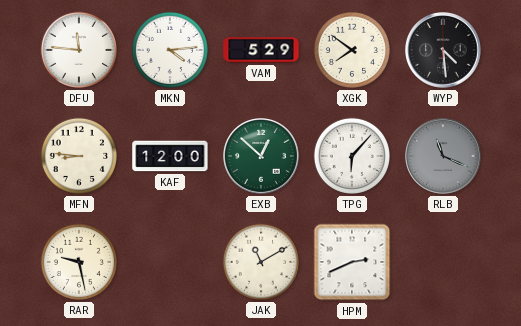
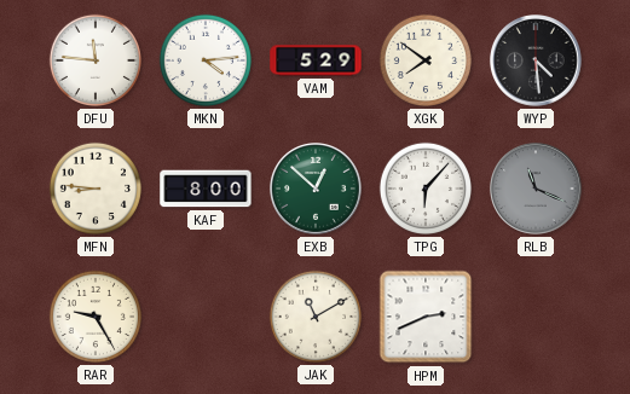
KAF: 12:00 -> 8:00
RAR: 9:28 -> 9:25
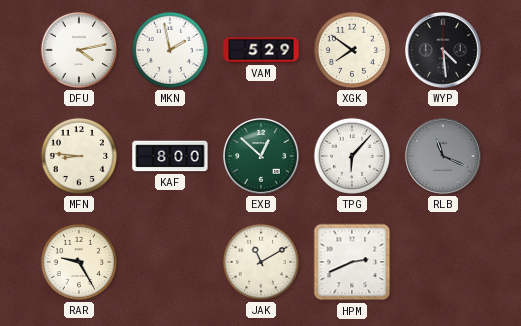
DFU: 11:46 -> 4:13
MKN: 4:14 -> 1:58
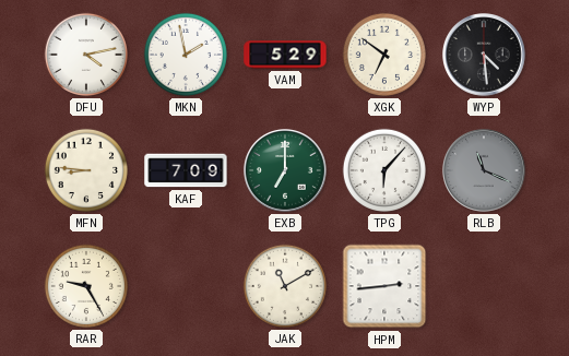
XGK: 7:51 -> 6:51
KAF: 8:00 -> 7:09
EXB: 12:52 -> 7:00
HPM: 2:41 -> 2:44
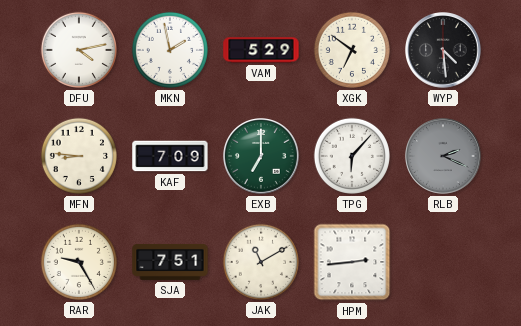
RLB: 11:19 -> 2:19
SJA: none -> 7:51
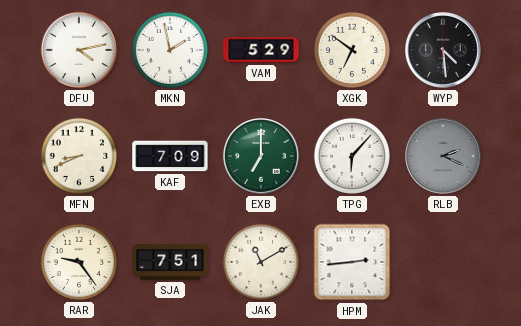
MFN: 8:46 -> 8:41
RAR: 9:25 -> 9:24
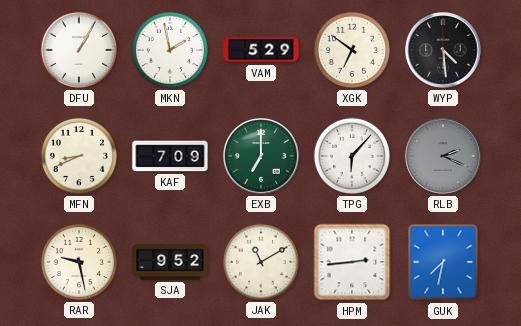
DFU: 4:13 -> 1:05
RAR: 9:24 -> 9:28
SJA: 7:51 -> 9:52
GUK: none -> 7:32
